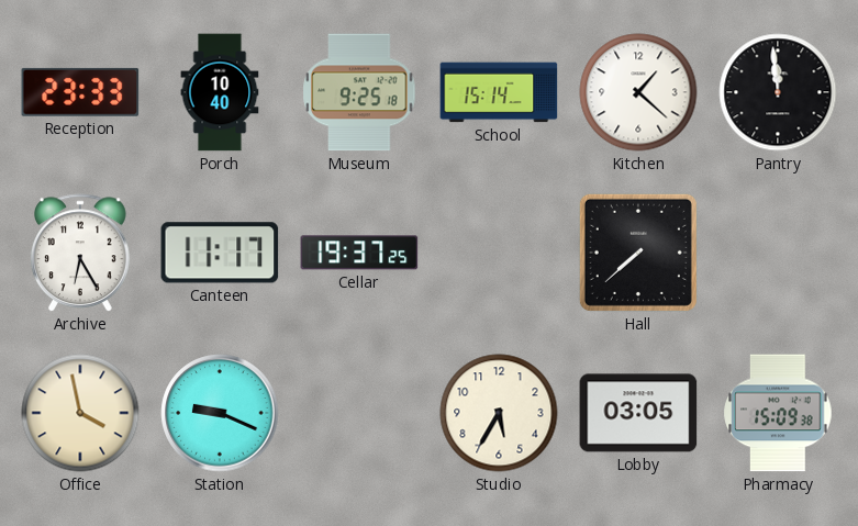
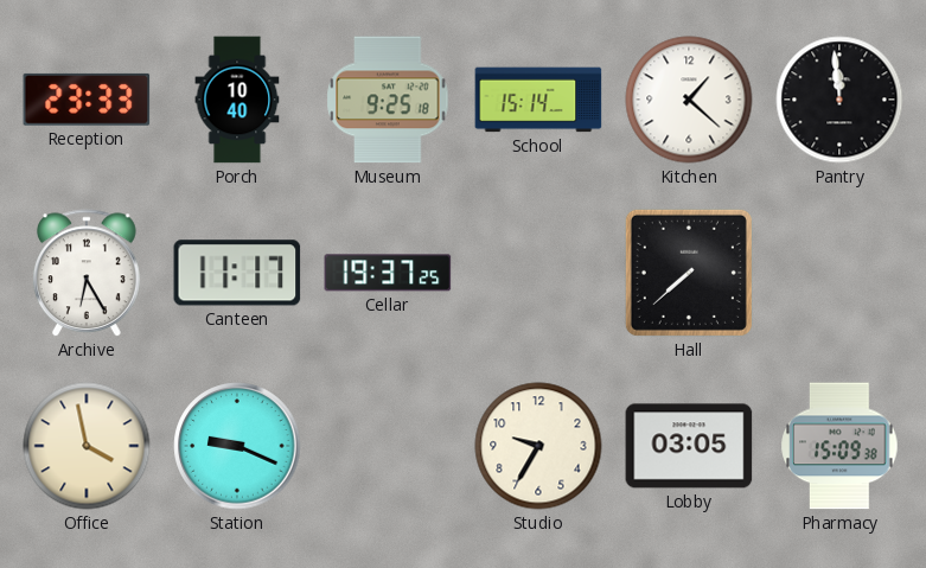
Studio: 5:35 -> 9:35
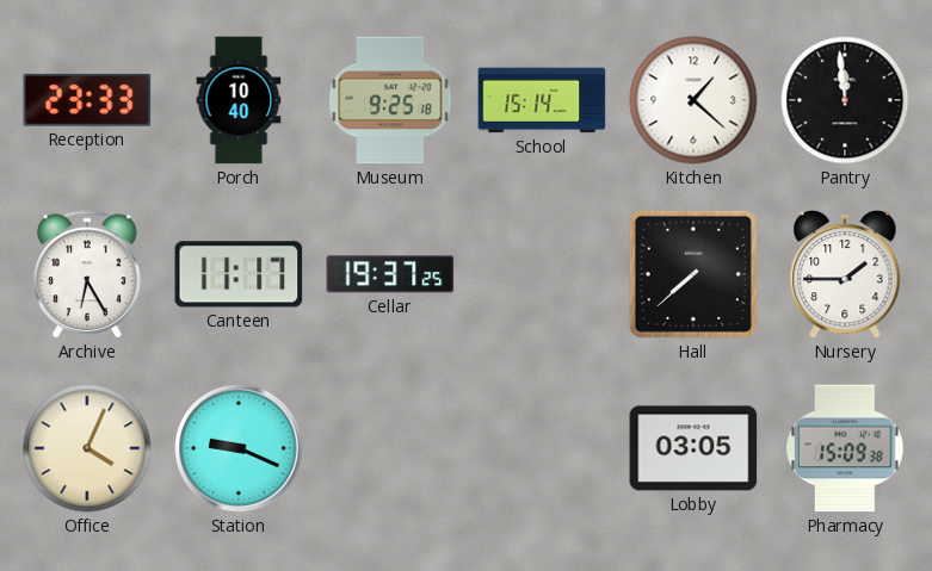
Nursery: none -> 1:45
Office: 3:58 -> 4:04
Studio: 9:35 -> none
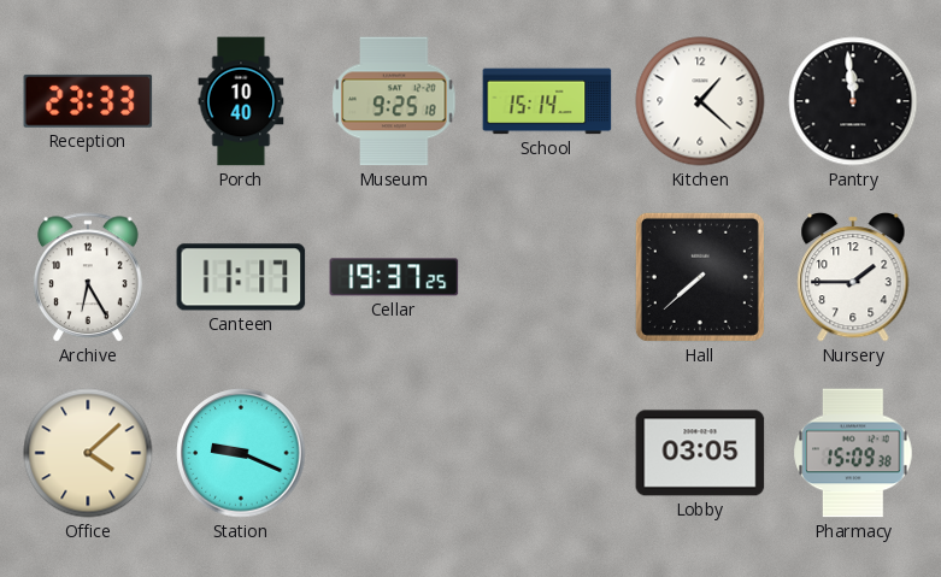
Office: 4:04 -> 4:08
